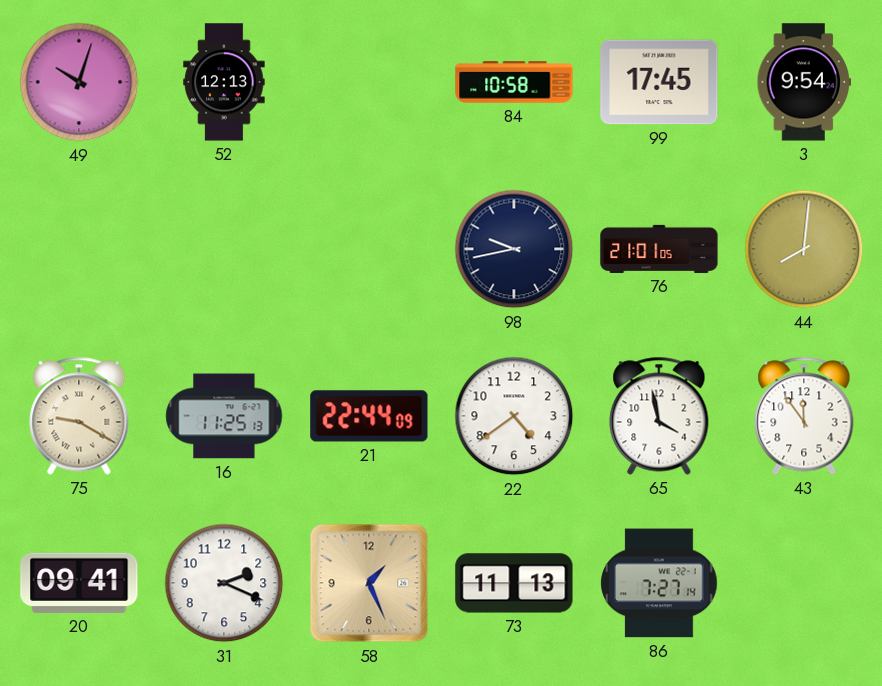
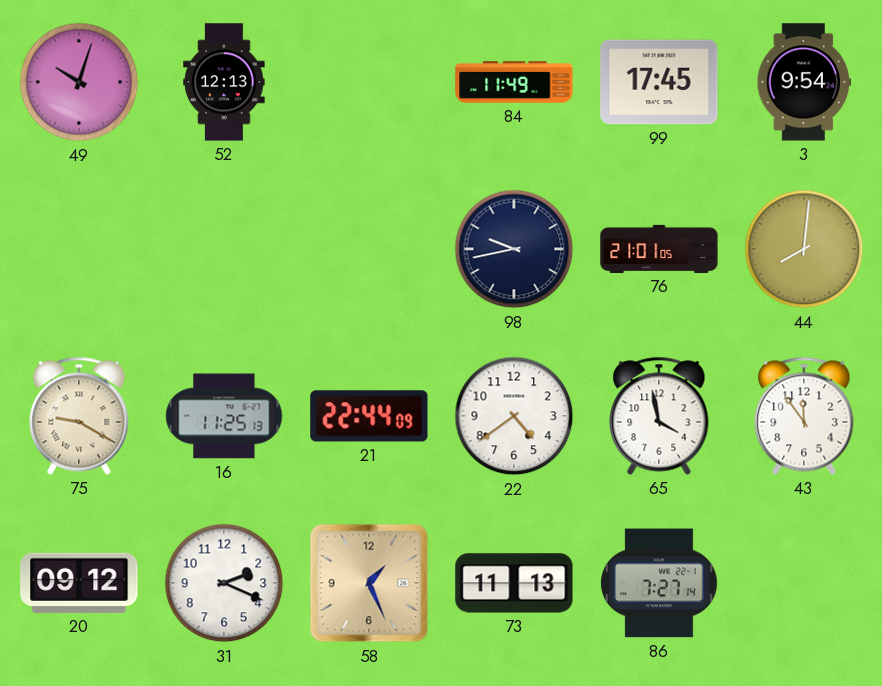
84: 10:58 -> 11:49
20: 09:41 -> 09:12
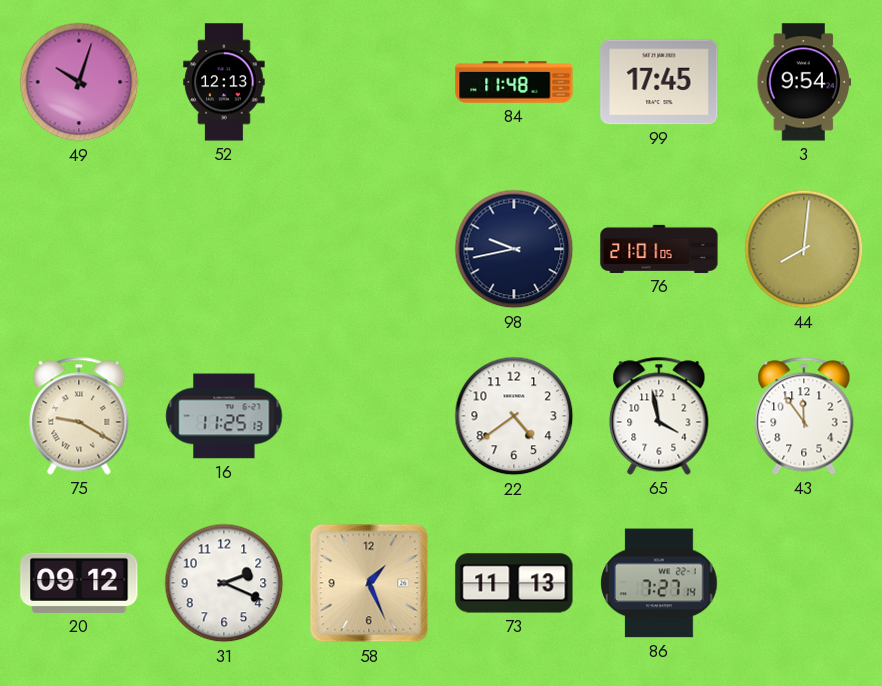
84: 11:49 -> 11:48
21: 22:44 -> none
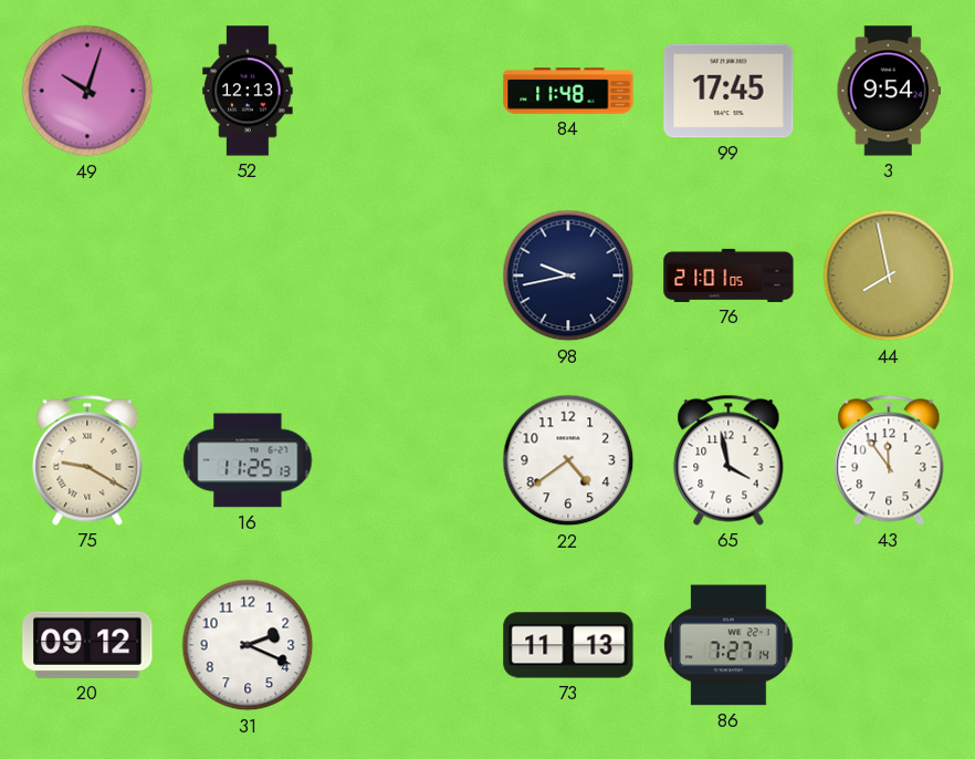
44: 8:01 -> 7:58
58: 1:26 -> none
